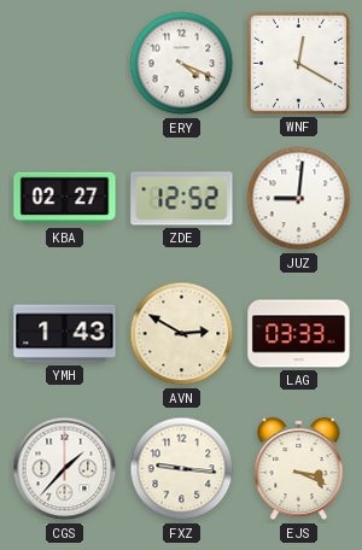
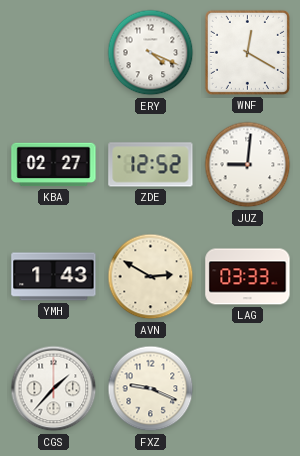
FXZ: 9:16 -> 9:19
EJS: 3:19 -> none
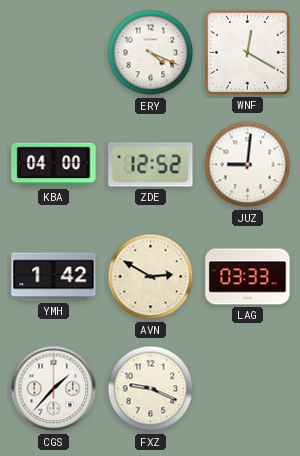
KBA: 02:27 -> 04:00
YMH: 1:43 -> 1:42
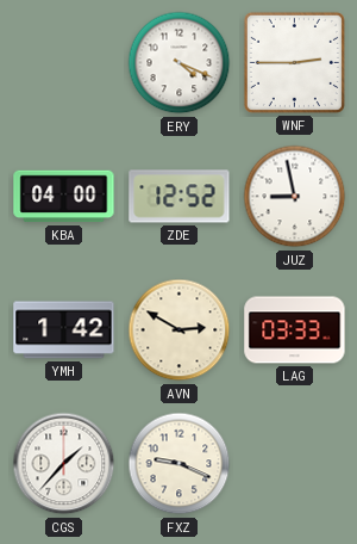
WNF: 12:20 -> 2:45
JUZ: 9:01 -> 8:58
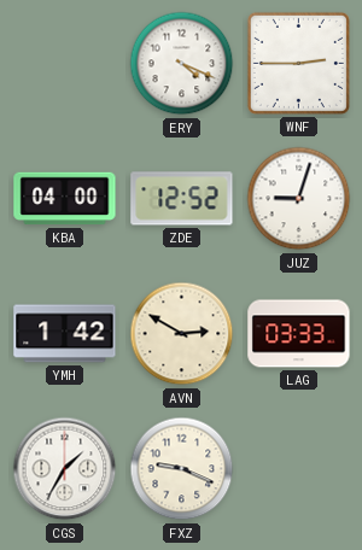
JUZ: 8:58 -> 9:03
CGS: 1:37 -> 1:35
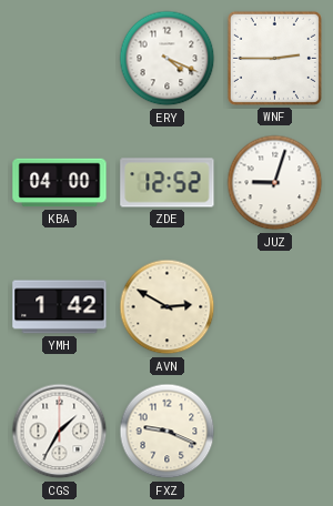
LAG: 03:33 -> none
